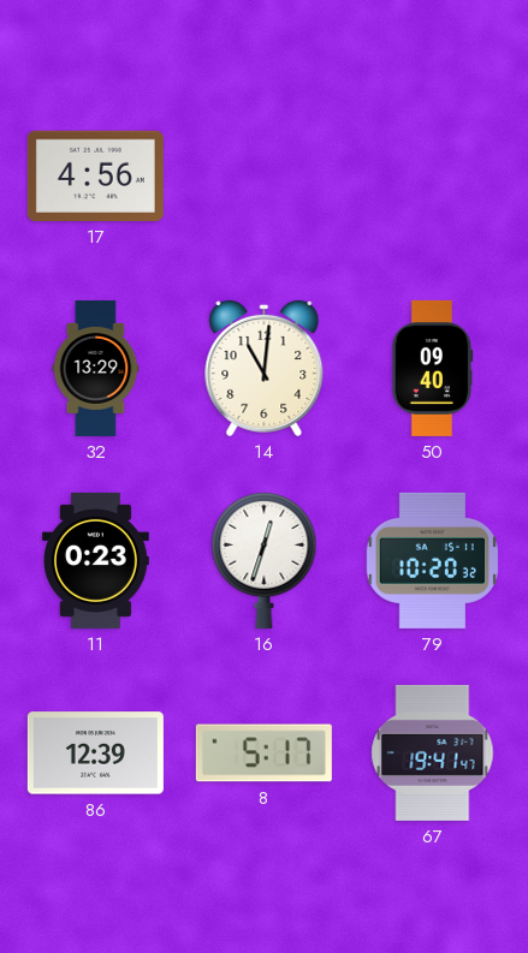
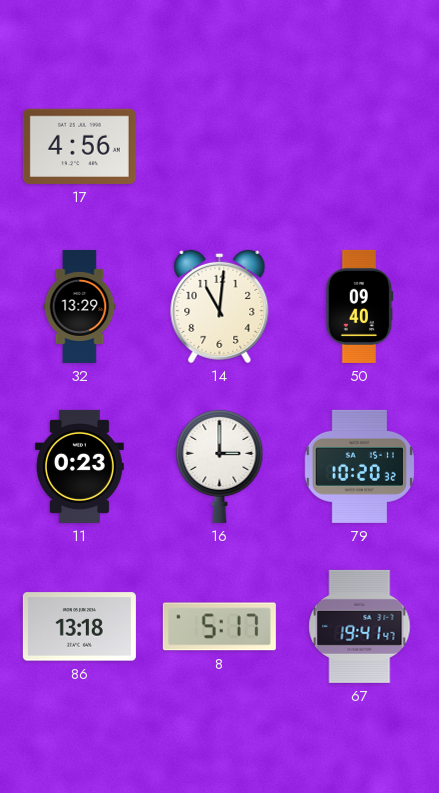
16: 12:33 -> 3:00
86: 12:39 -> 13:18
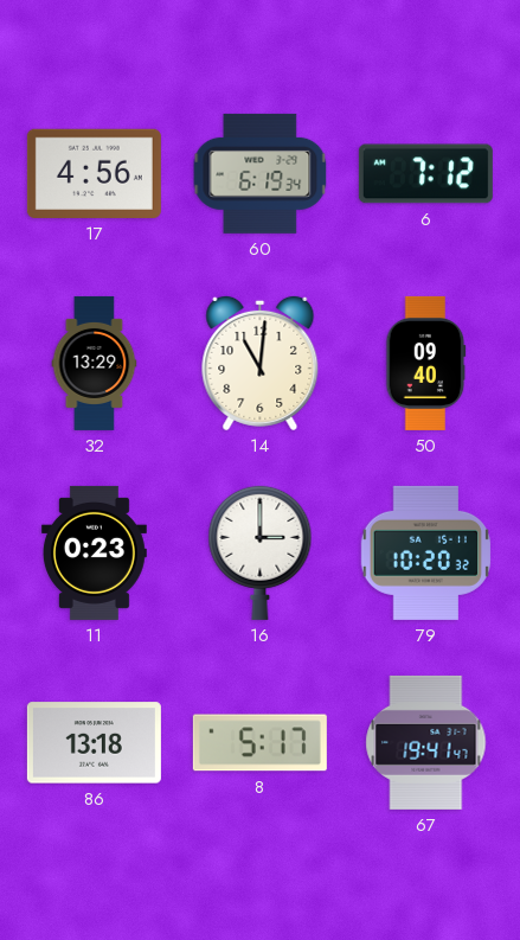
60: none -> 6:19
6: none -> 7:12
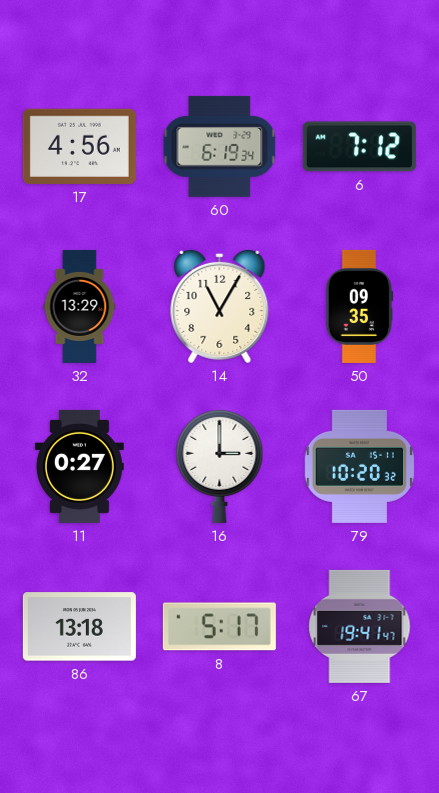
14: 11:01 -> 11:05
50: 09:40 -> 09:35
11: 0:23 -> 0:27
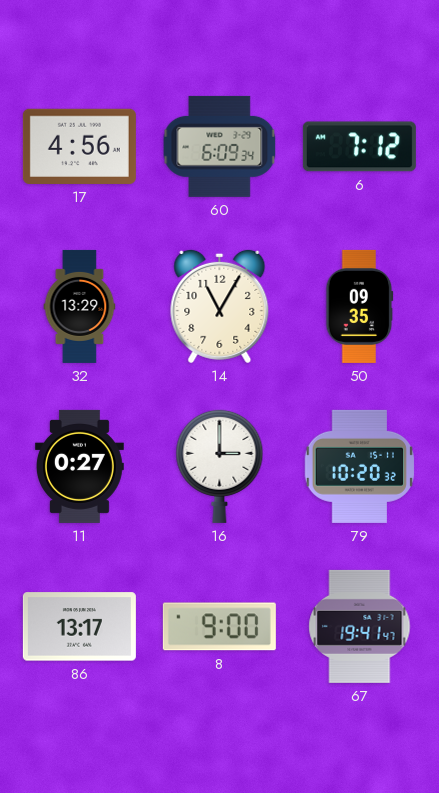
60: 6:19 -> 6:09
86: 13:18 -> 13:17
8: 5:17 -> 9:00
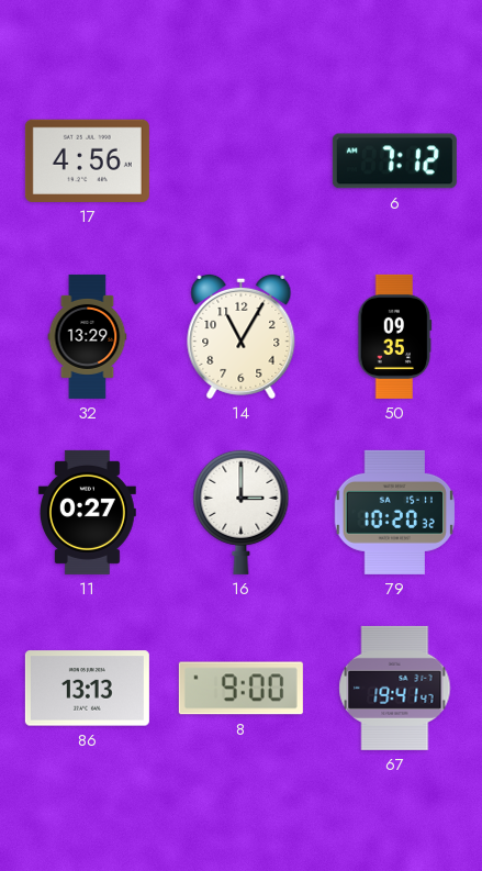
60: 6:09 -> none
86: 13:17 -> 13:13
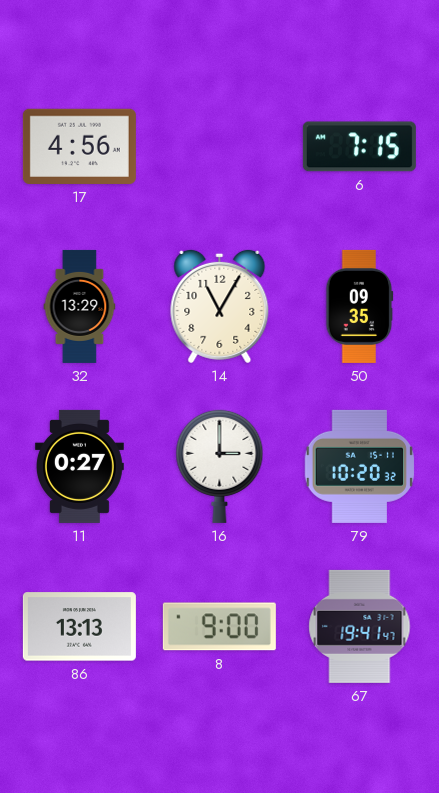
6: 7:12 -> 7:15
